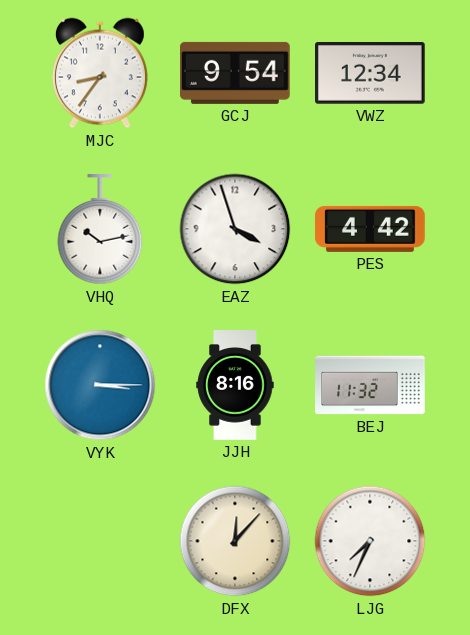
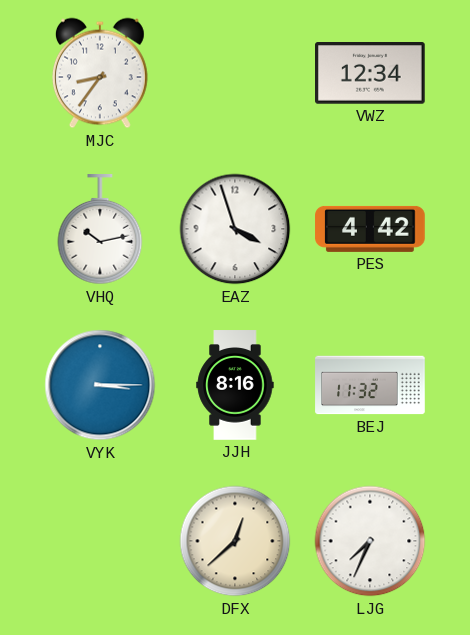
GCJ: 9:54 -> none
DFX: 12:07 -> 12:38
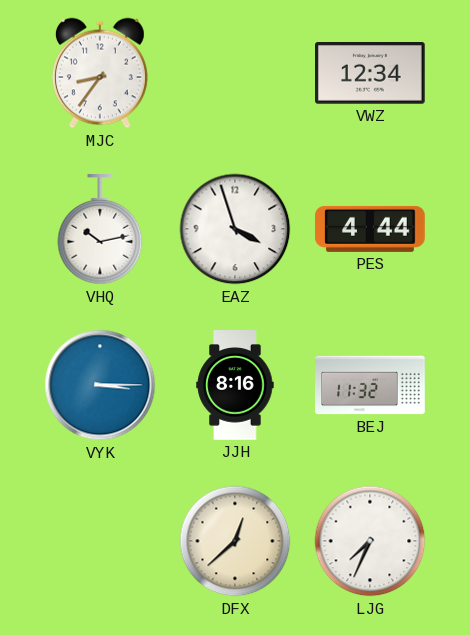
PES: 4:42 -> 4:44
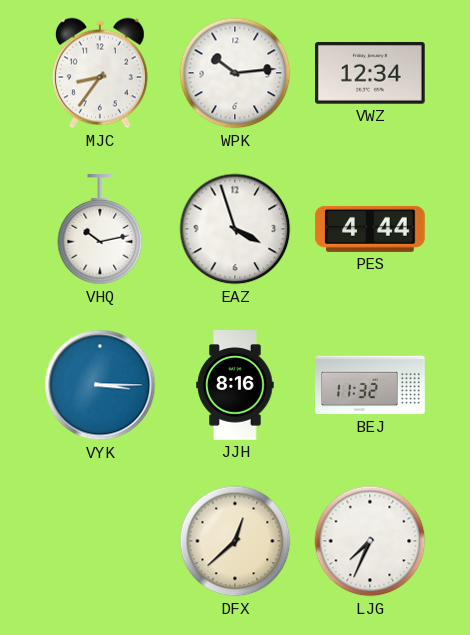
WPK: none -> 10:14
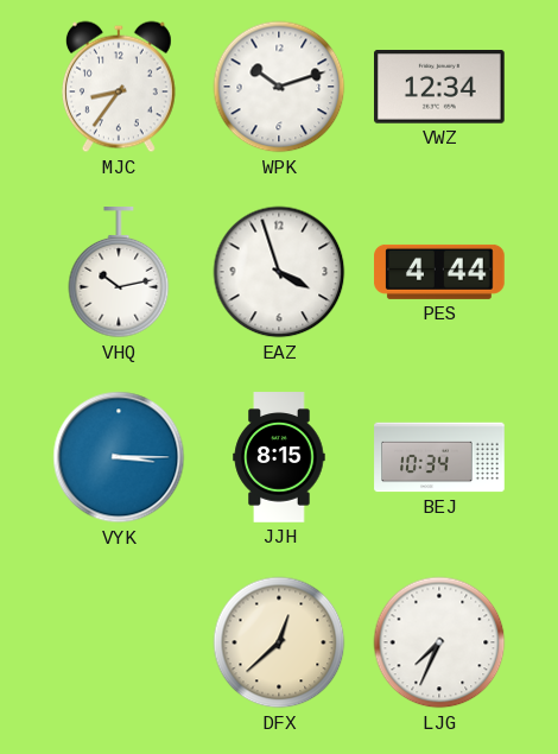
WPK: 10:14 -> 10:12
JJH: 8:16 -> 8:15
BEJ: 11:32 -> 10:34
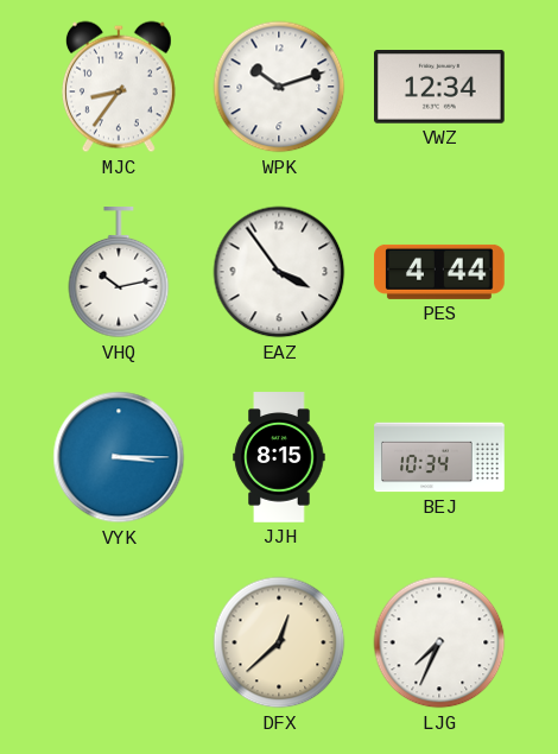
EAZ: 3:57 -> 3:54
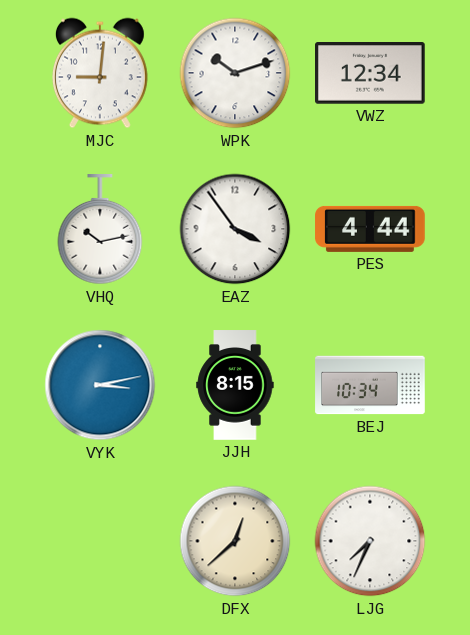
MJC: 8:36 -> 9:01
VYK: 3:15 -> 3:13
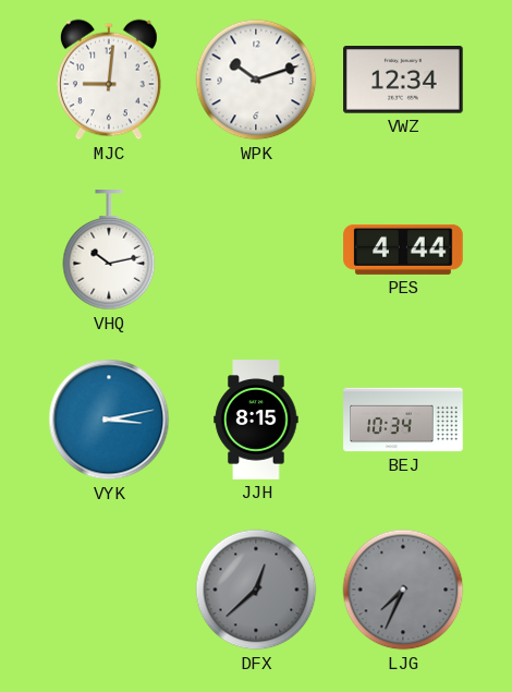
EAZ: 3:54 -> none
DFX dial: cream -> grey
LJG dial: white -> grey
